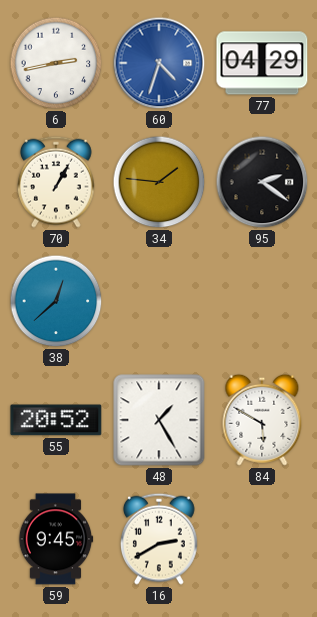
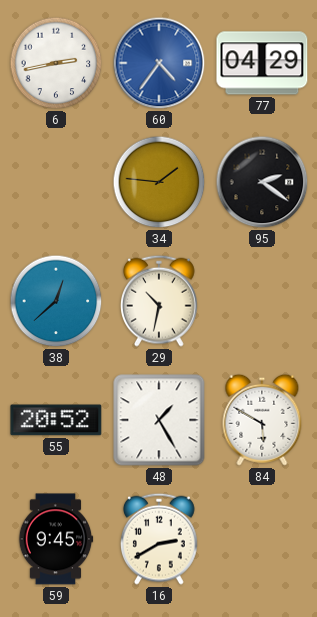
60: 4:33 -> 4:36
70: 1:05 -> none
29: none -> 10:32
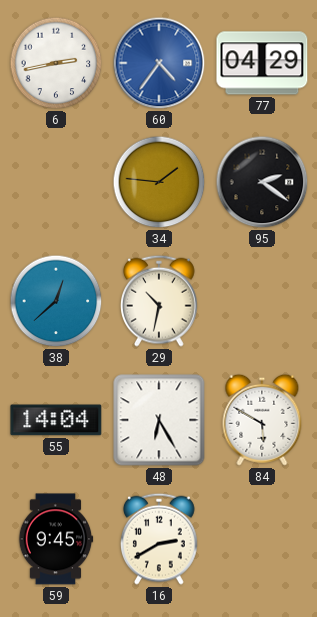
55: 20:52 -> 14:04
48: 1:25 -> 6:25
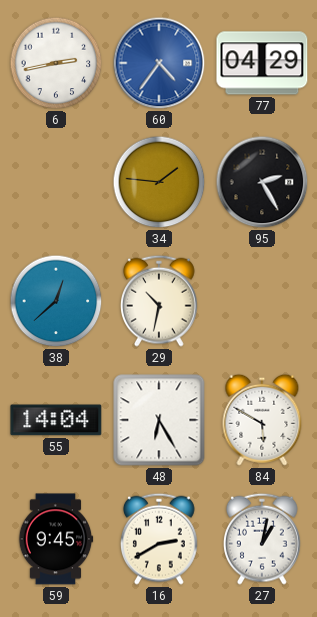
95: 2:21 -> 2:25
27: none -> 1:02
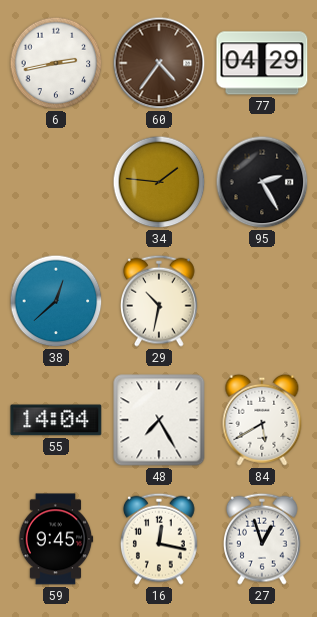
60 dial: blue -> brown
48: 6:25 -> 7:25
84: 5:50 -> 5:40
16: 2:40 -> 12:17
27: 1:02 -> 12:57
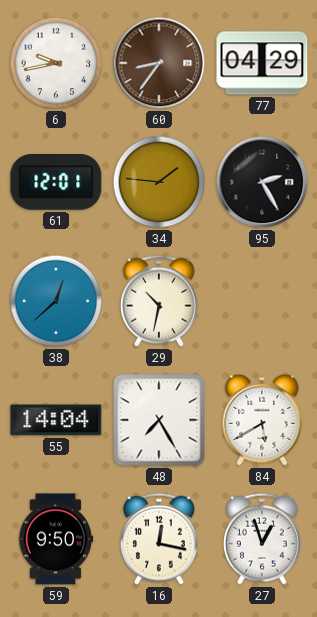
6: 2:43 -> 9:43
60: 4:36 -> 8:36
61: none -> 12:01
59: 9:45 -> 9:50
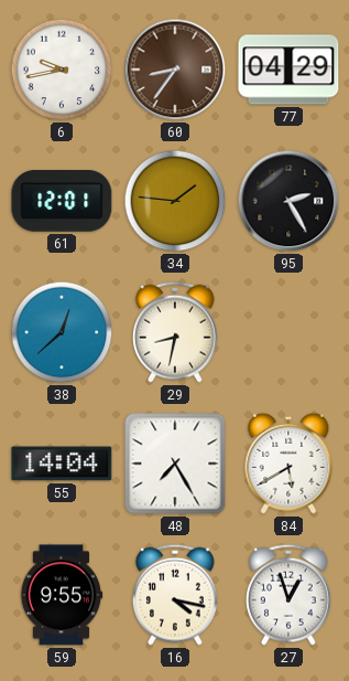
29: 10:32 -> 8:32
59: 9:50 -> 9:55
16: 12:17 -> 4:17
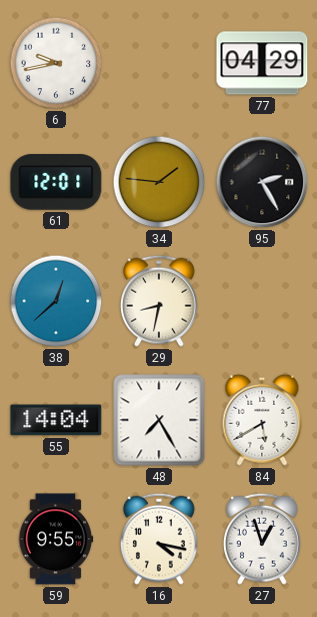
60: 8:36 -> none
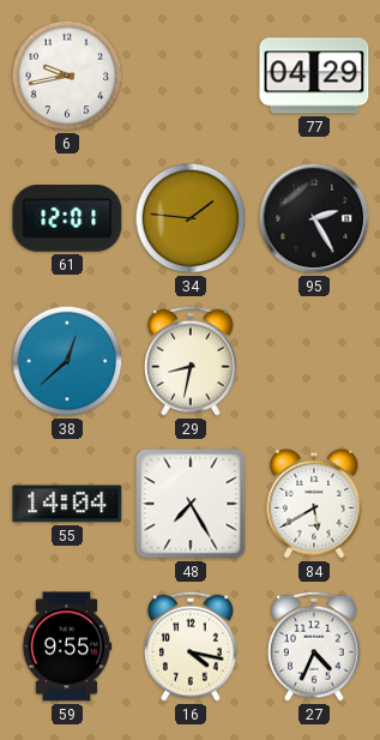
27: 12:57 -> 4:34
